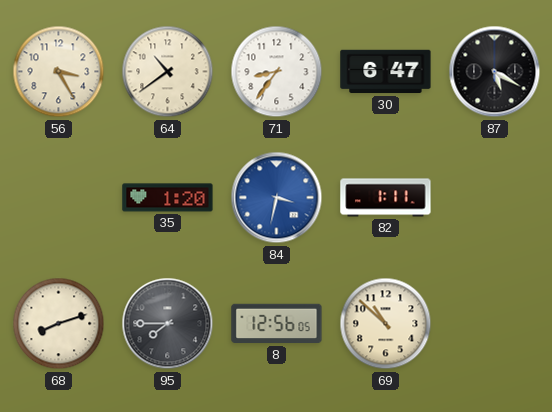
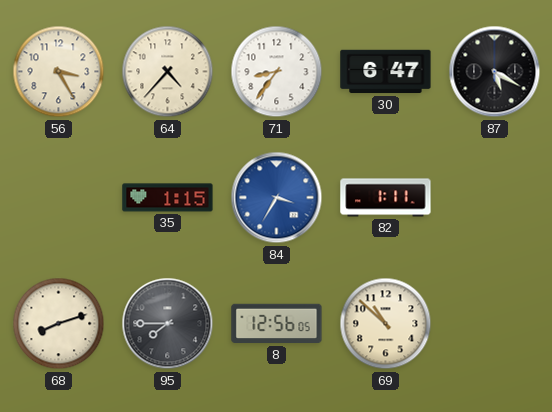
64: 10:39 -> 4:37
35: 1:20 -> 1:15
84: 3:32 -> 3:35
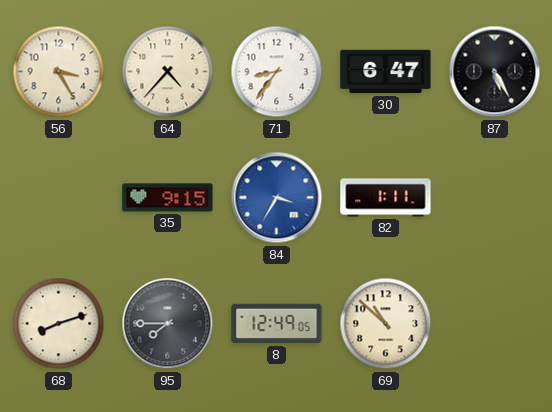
87: 5:20 -> 5:25
35: 1:15 -> 9:15
8: 12:56 -> 12:49
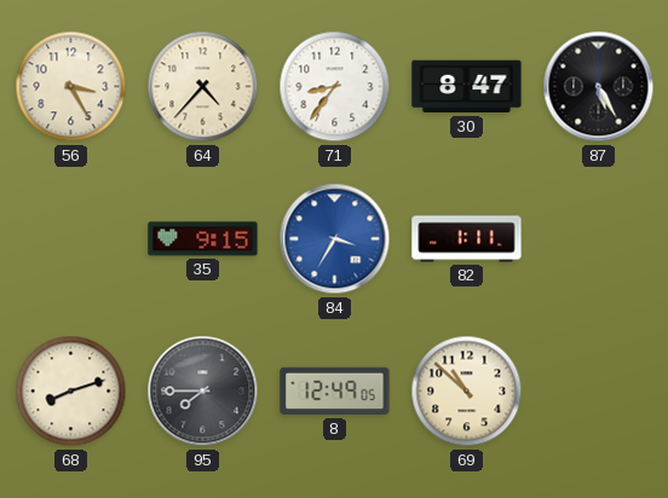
30: 6:47 -> 8:47
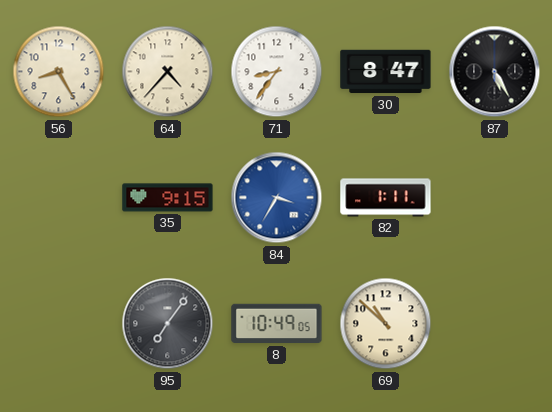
56: 3:25 -> 8:25
68: 8:12 -> none
95: 7:45 -> 7:06
8: 12:49 -> 10:49
